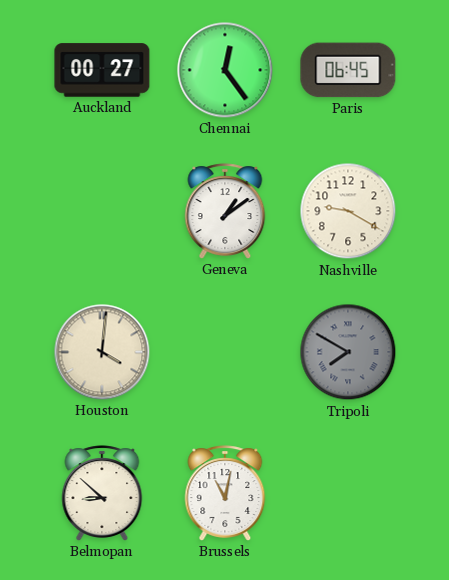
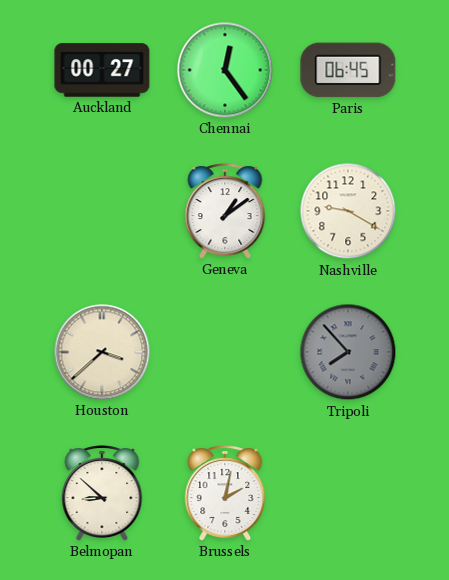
Houston: 4:01 -> 3:38
Tripoli: 7:50 -> 7:53
Brussels: 11:02 -> 2:02
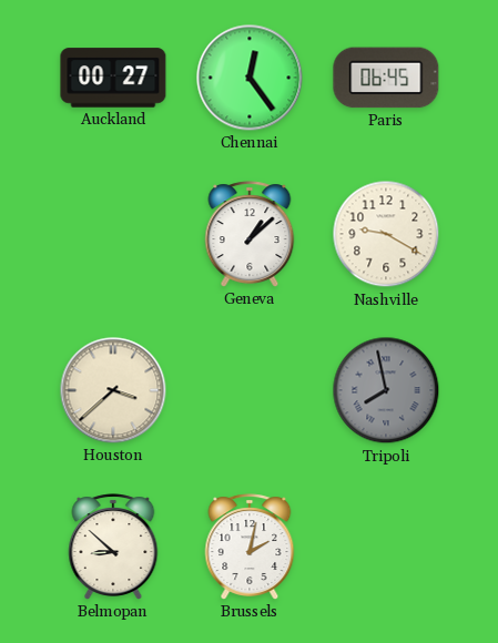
Geneva: 1:09 -> 1:08
Tripoli: 7:53 -> 7:58
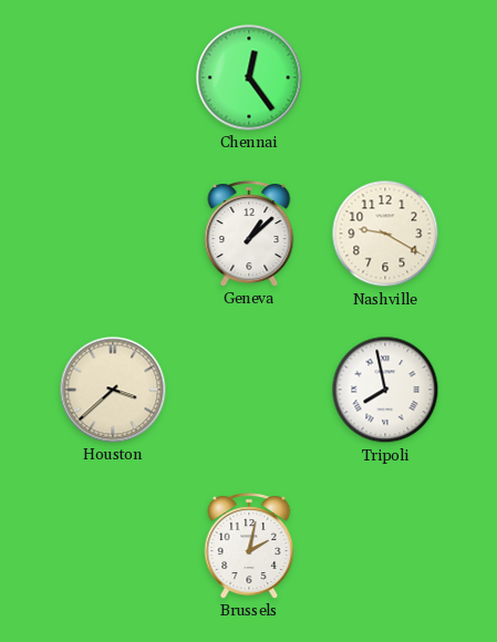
Auckland: 00:27 -> none
Paris: 06:45 -> none
Tripoli dial: grey -> white
Belmopan: 8:52 -> none
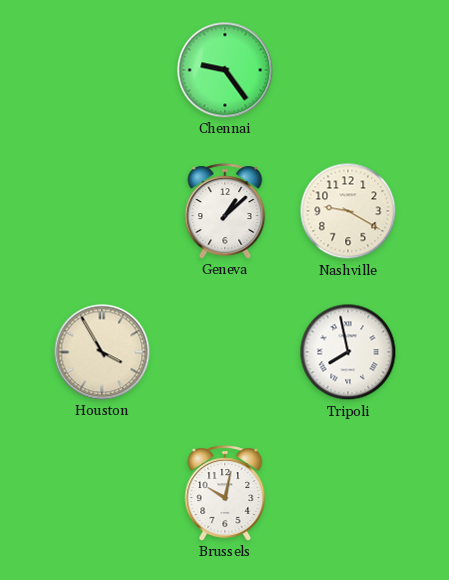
Chennai: 12:24 -> 9:24
Houston: 3:38 -> 3:55
Brussels: 2:02 -> 10:02
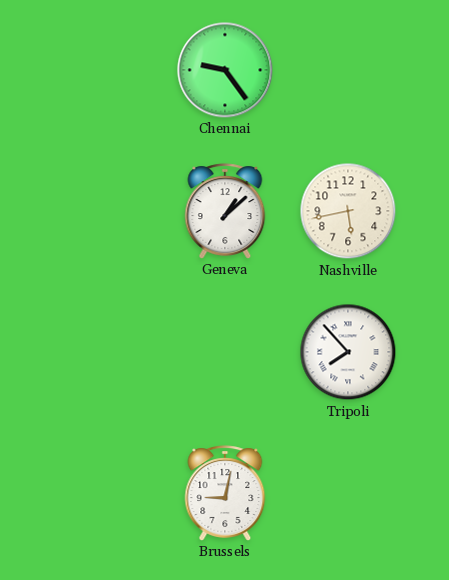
Nashville: 9:20 -> 5:43
Houston: 3:55 -> none
Tripoli: 7:58 -> 7:53
Brussels: 10:02 -> 9:02
